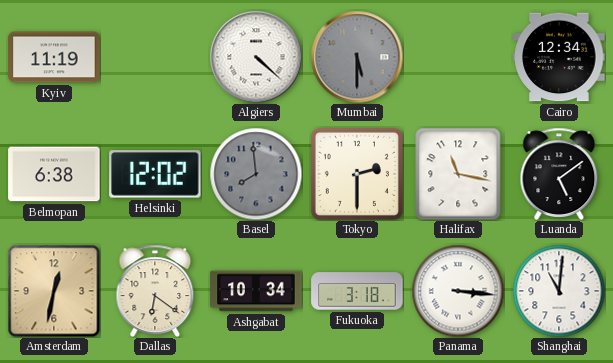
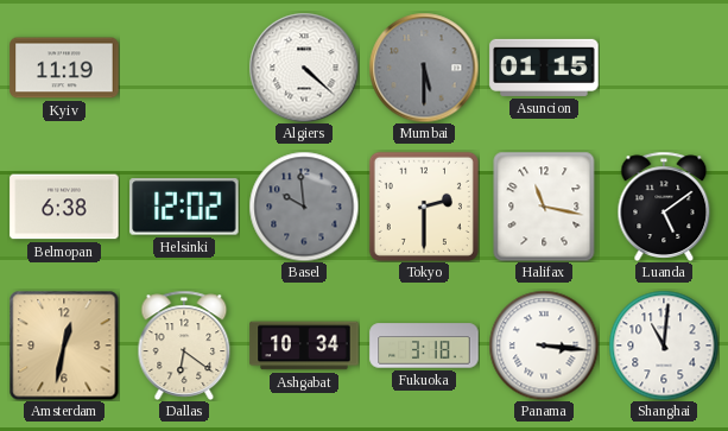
Asuncion: none -> 01:15
Cairo: 12:34 -> none
Basel: 7:59 -> 9:59
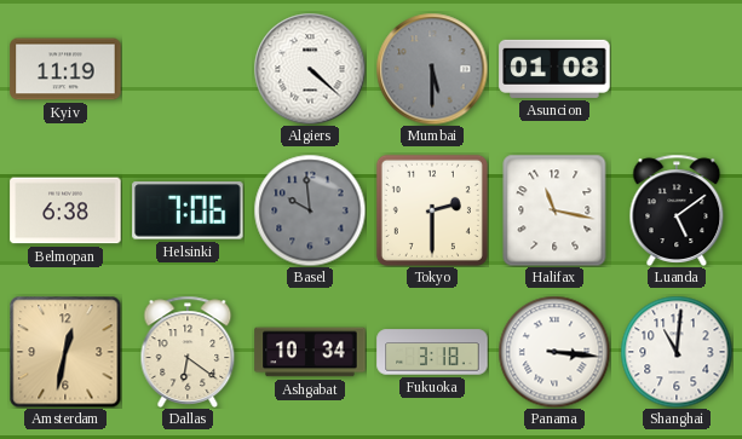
Asuncion: 01:15 -> 01:08
Helsinki: 12:02 -> 7:06
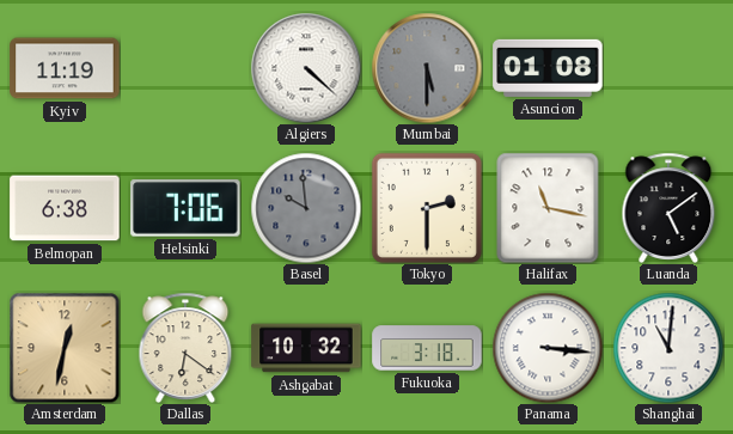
Ashgabat: 10:34 -> 10:32
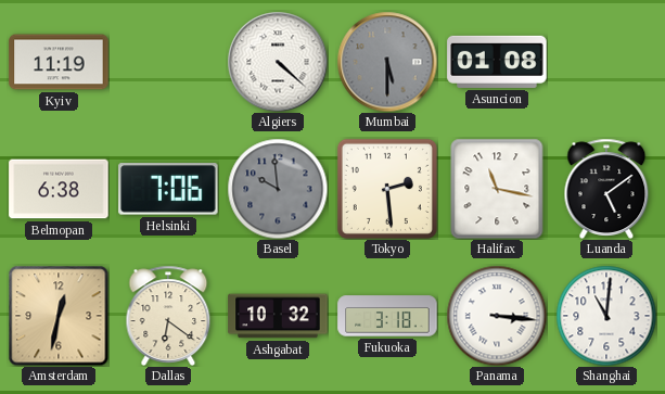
Tokyo: 2:30 -> 2:29
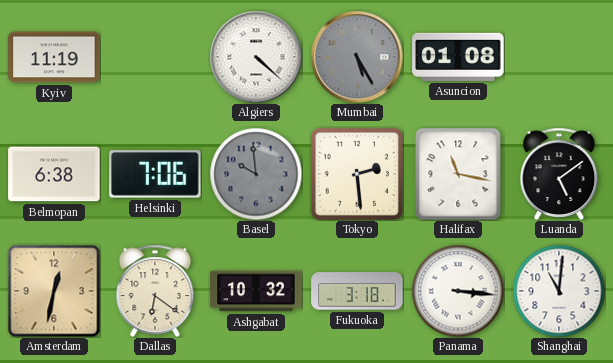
Mumbai: 5:30 -> 5:25
